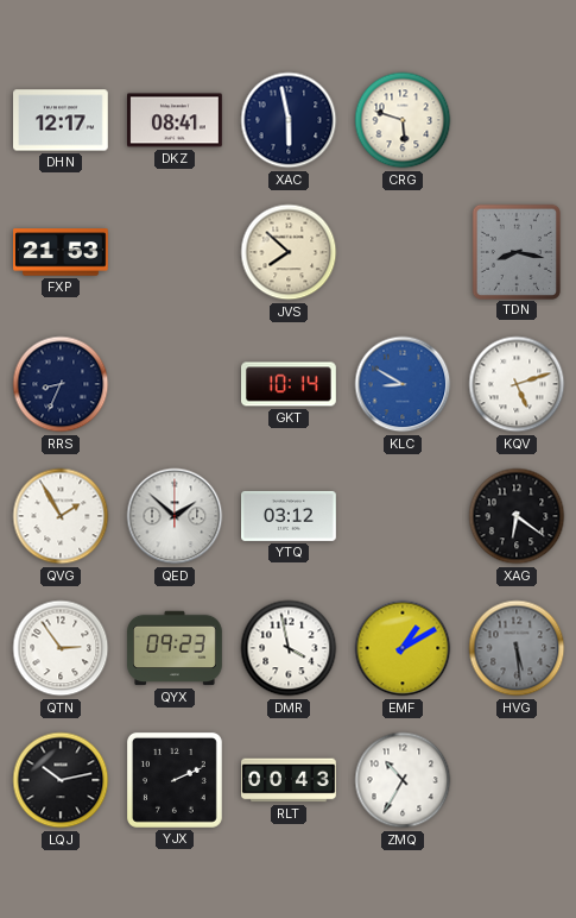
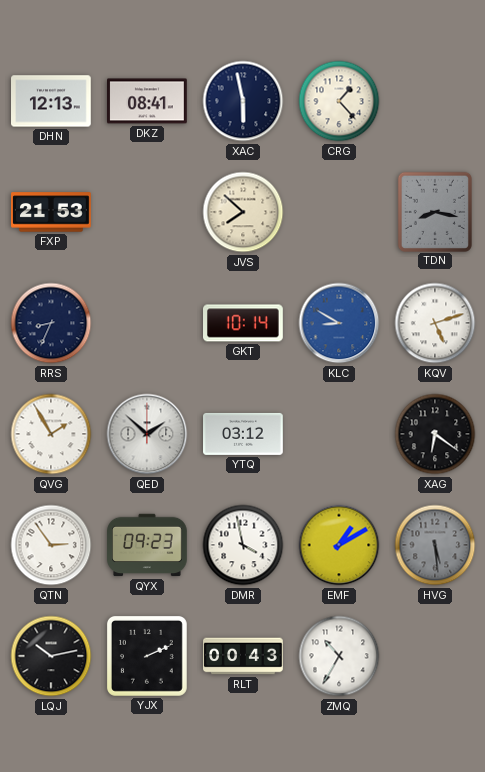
DHN: 12:17 -> 12:13
CRG: 5:48 -> 1:23
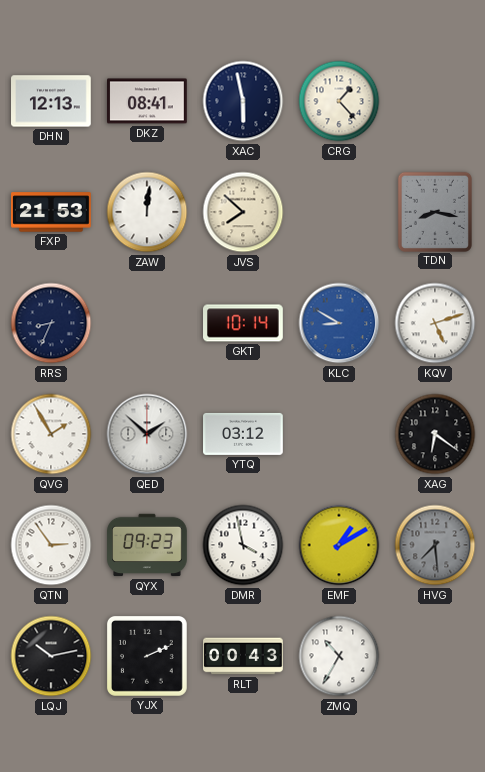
ZAW: none -> 12:01
HVG: 5:29 -> 7:29
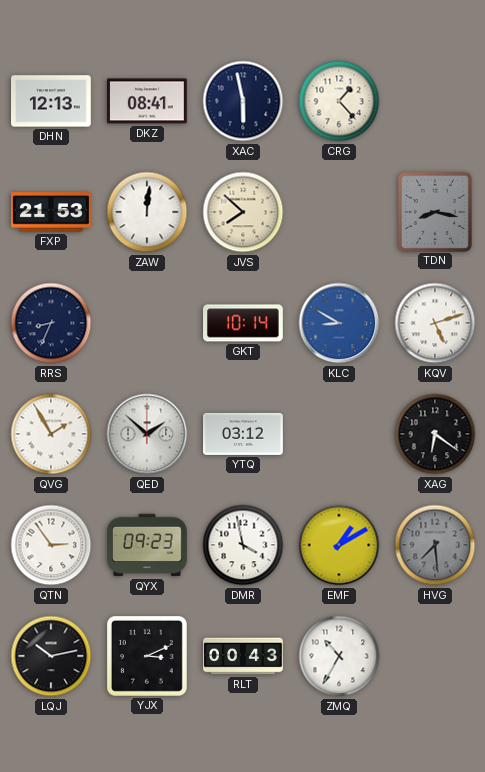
YJX: 2:11 -> 3:11
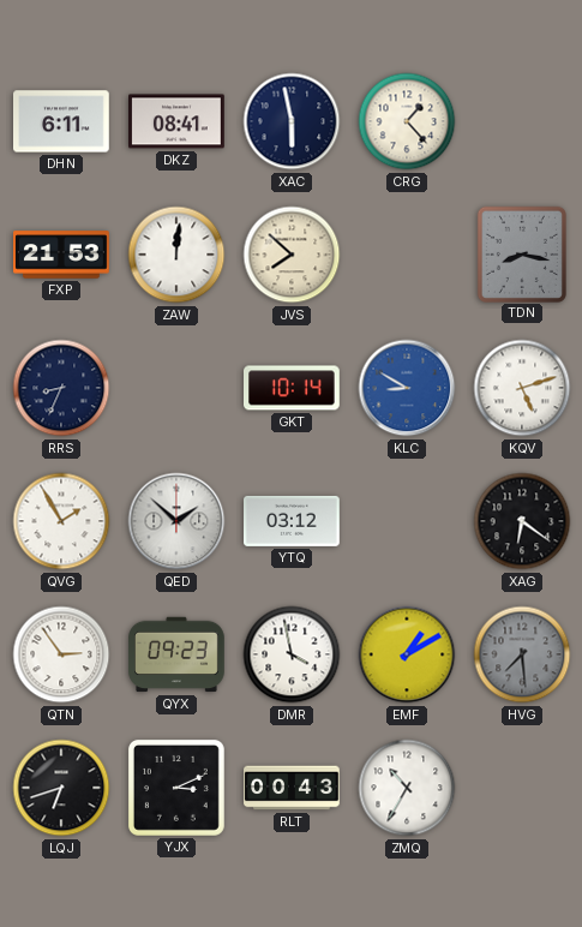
DHN: 12:13 -> 6:11
LQJ: 10:13 -> 6:42
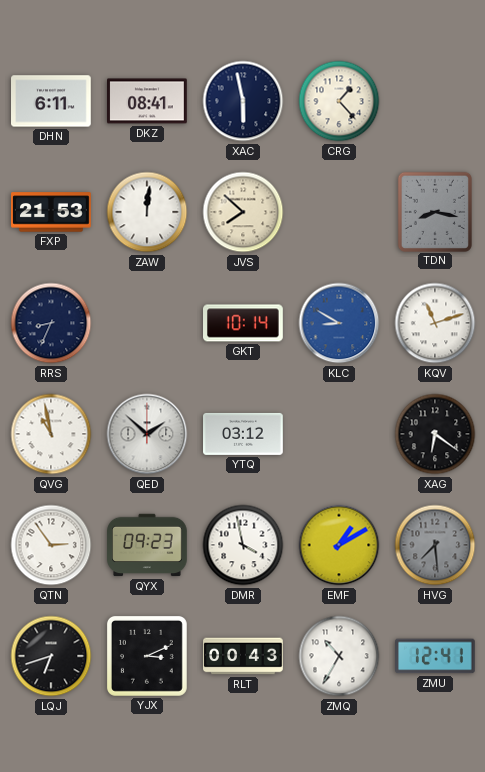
KQV: 5:12 -> 11:12
QVG: 1:55 -> 10:58
ZMU: none -> 12:41
